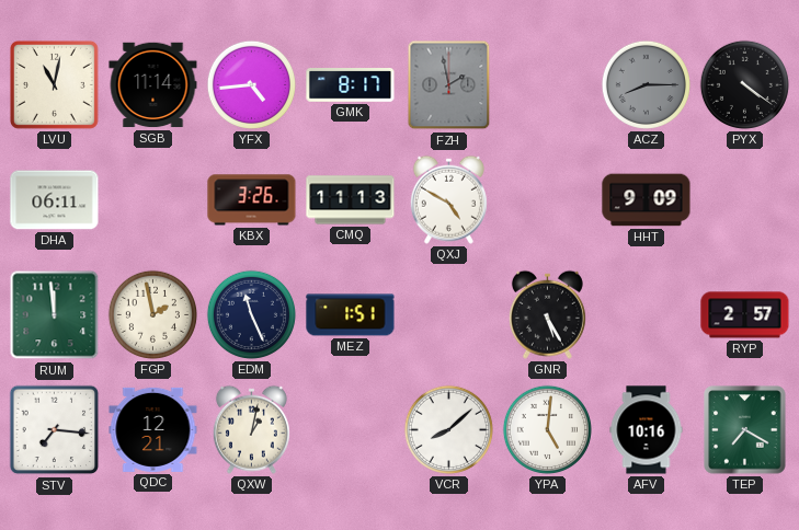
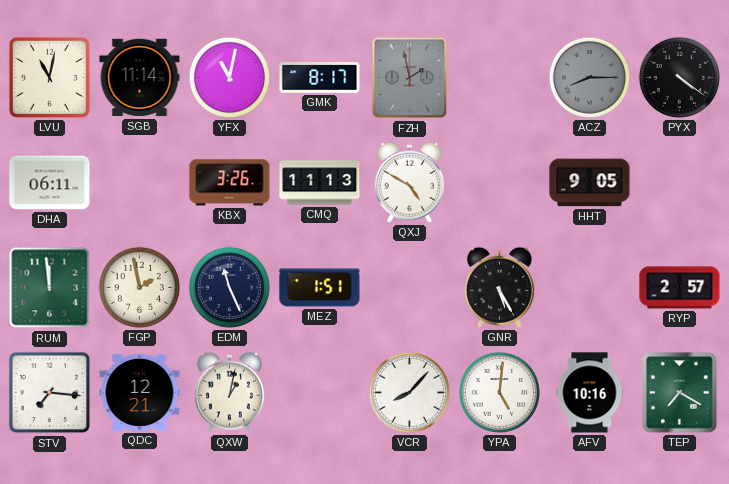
YFX: 4:44 -> 11:02
HHT: 9:09 -> 9:05
VCR: 8:08 -> 8:07
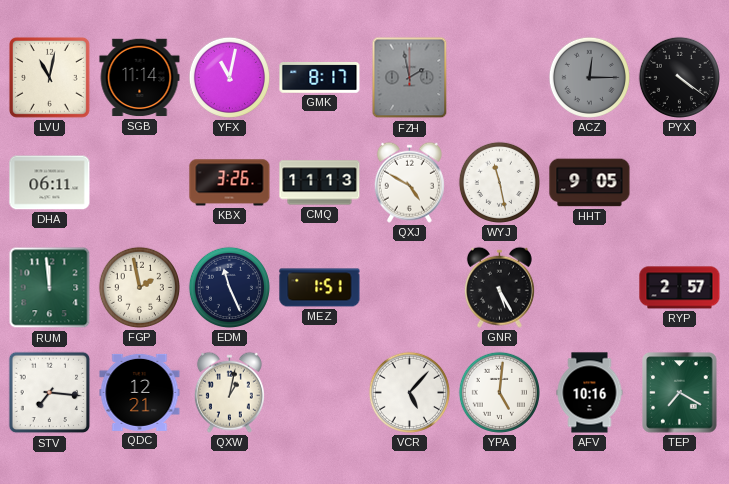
ACZ: 8:15 -> 12:15
WYJ: none -> 11:28
VCR: 8:07 -> 5:07
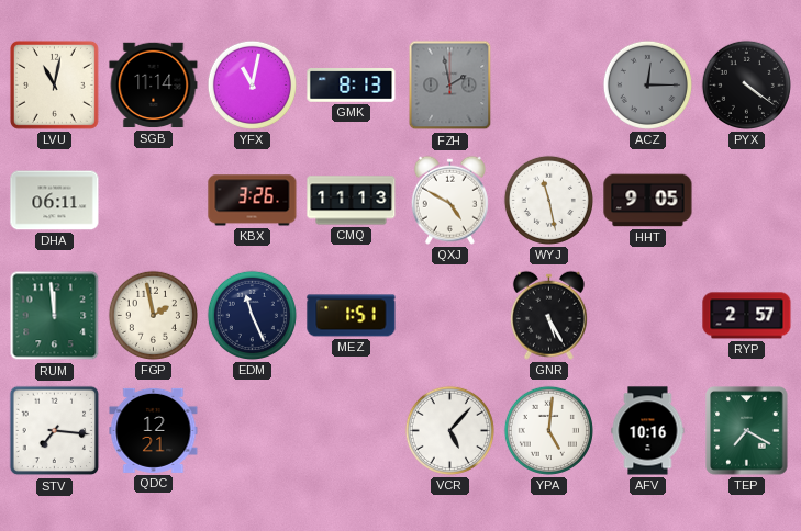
GMK: 8:17 -> 8:13
QXW: 1:02 -> none
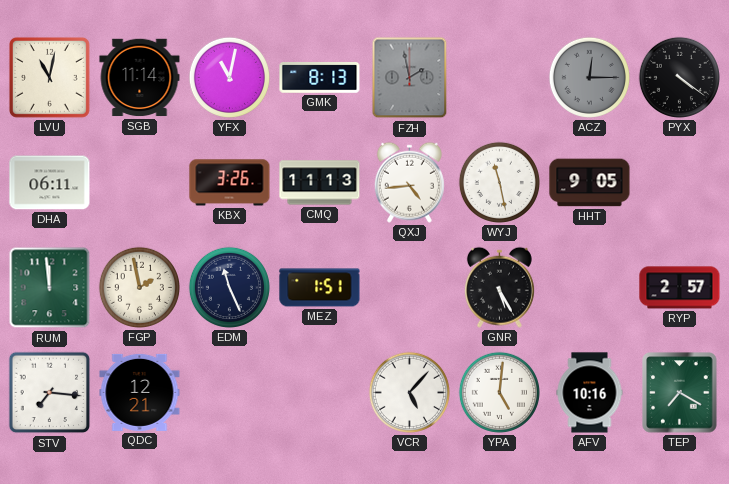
QXJ: 4:50 -> 4:44
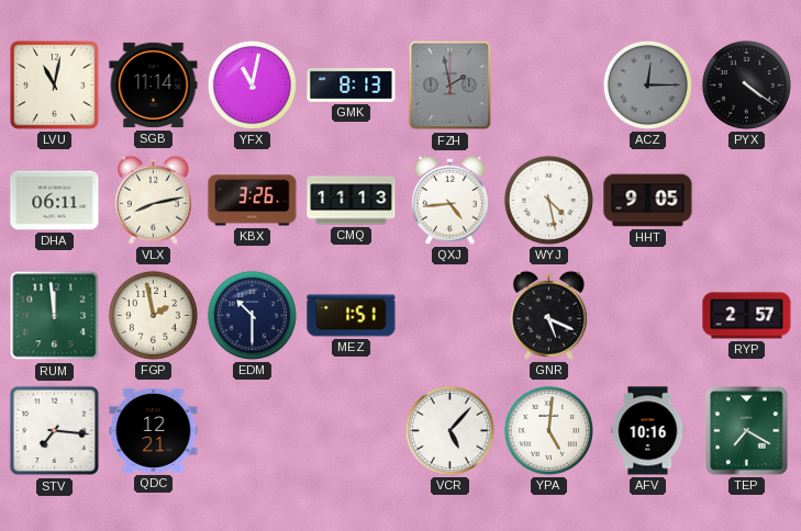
VLX: none -> 8:13
WYJ: 11:28 -> 4:28
EDM: 11:26 -> 10:30
GNR: 5:25 -> 5:19
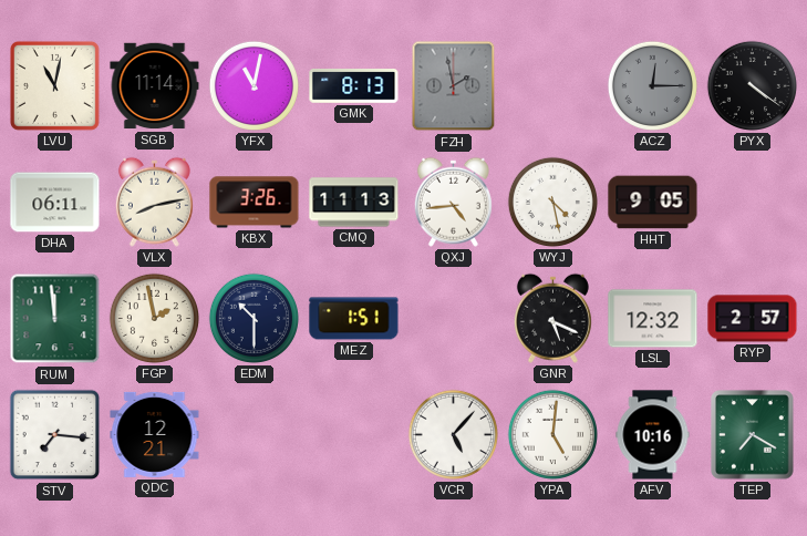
LSL: none -> 12:32
